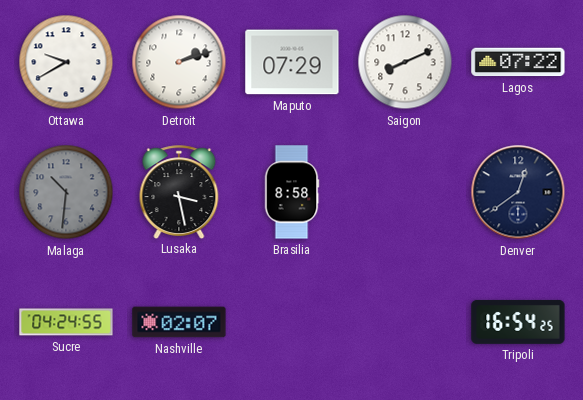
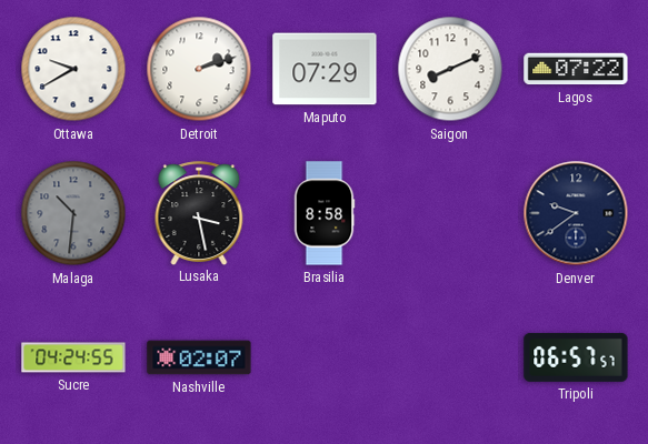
Denver: 12:39 -> 9:39
Tripoli: 16:54 -> 06:57
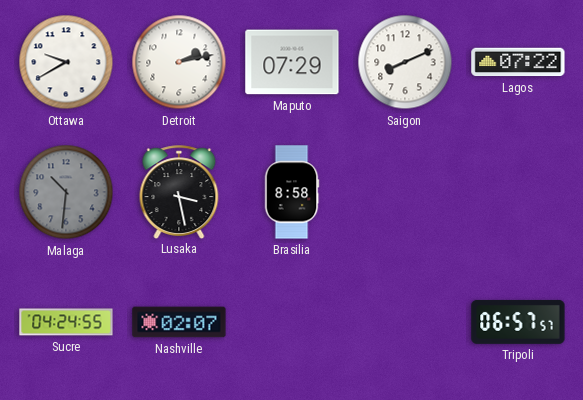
Detroit: 2:12 -> 2:13
Denver: 9:39 -> none
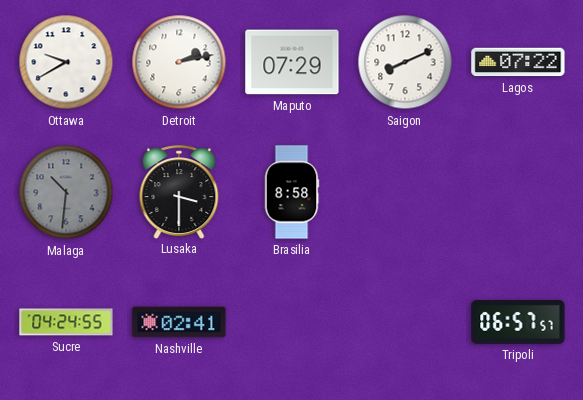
Lusaka: 3:28 -> 3:30
Nashville: 02:07 -> 02:41
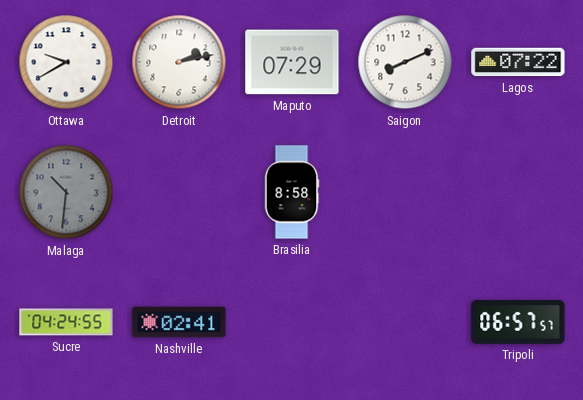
Lusaka: 3:30 -> none
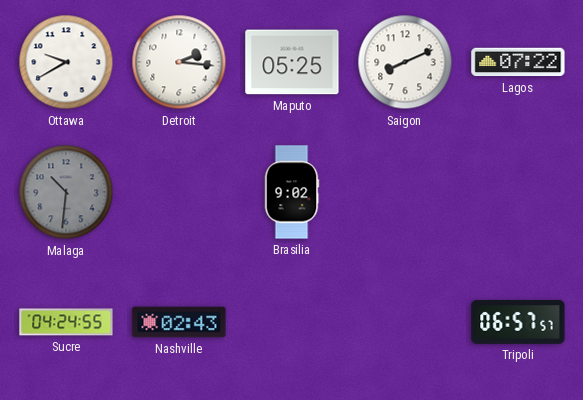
Detroit: 2:13 -> 2:16
Maputo: 07:29 -> 05:25
Brasilia: 8:58 -> 9:02
Nashville: 02:41 -> 02:43
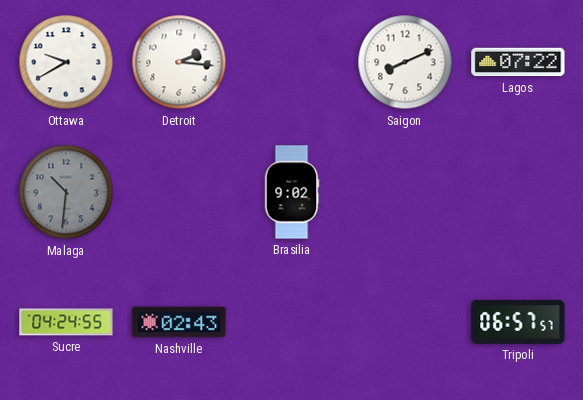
Maputo: 05:25 -> none
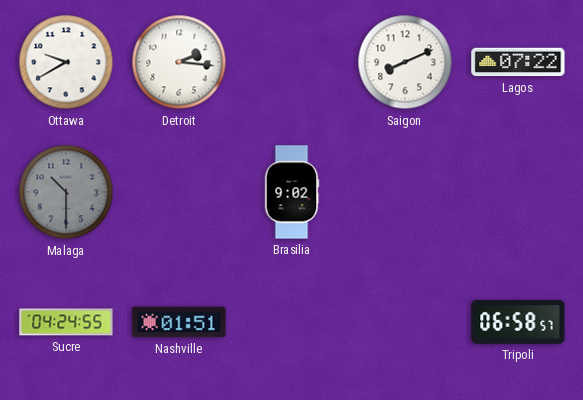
Malaga: 10:31 -> 10:30
Nashville: 02:43 -> 01:51
Tripoli: 06:57 -> 06:58
